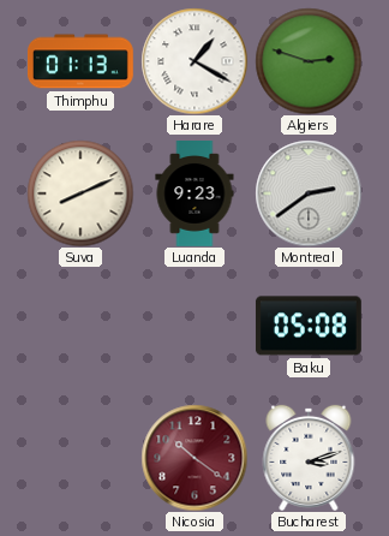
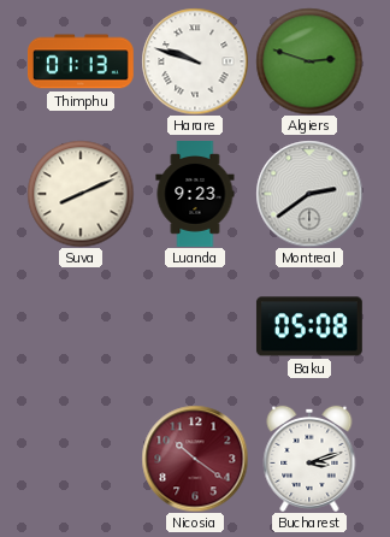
Harare: 1:20 -> 9:48
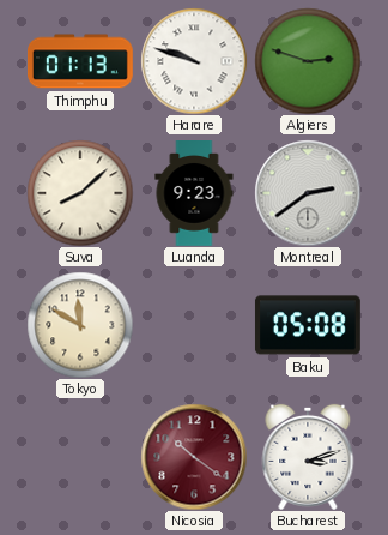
Suva: 8:11 -> 8:08
Tokyo: none -> 11:50
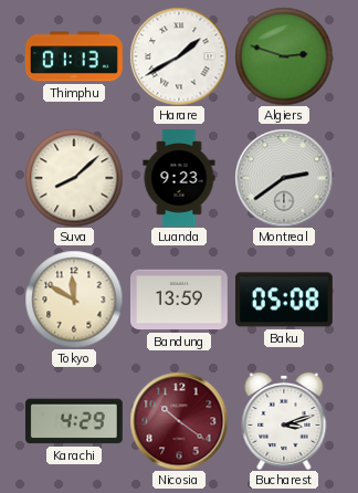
Harare: 9:48 -> 1:40
Bandung: none -> 13:59
Karachi: none -> 4:29
